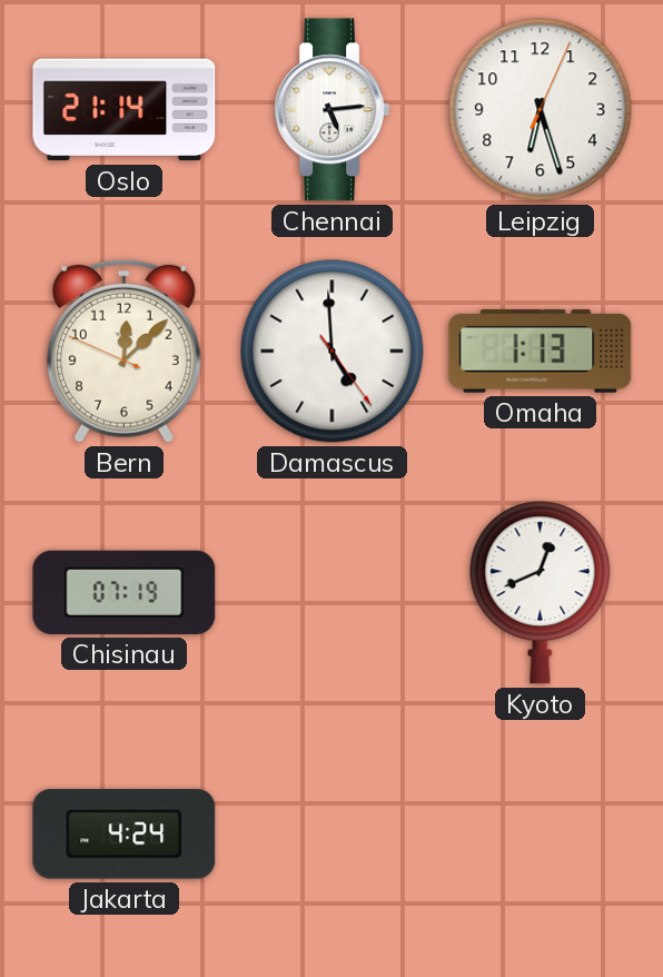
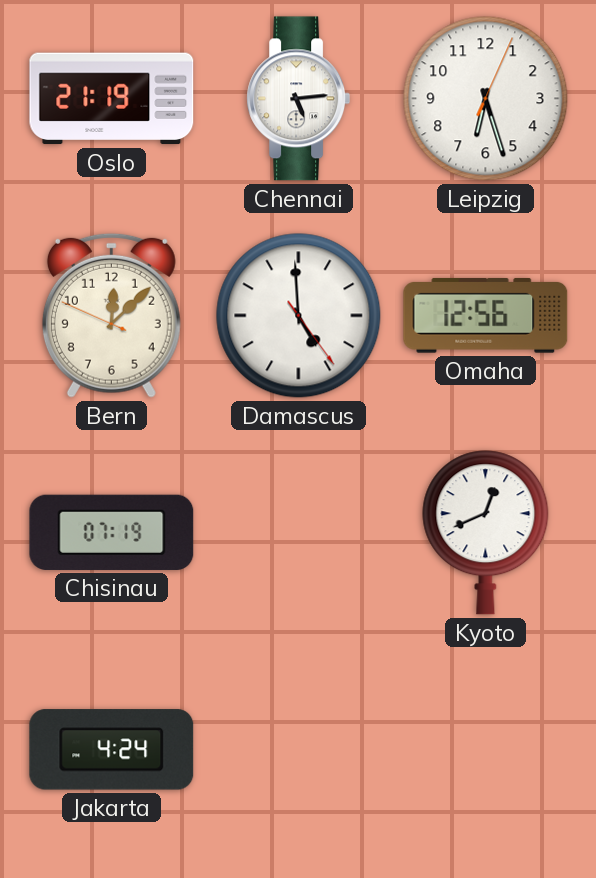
Oslo: 21:14 -> 21:19
Omaha: 1:13 -> 12:56
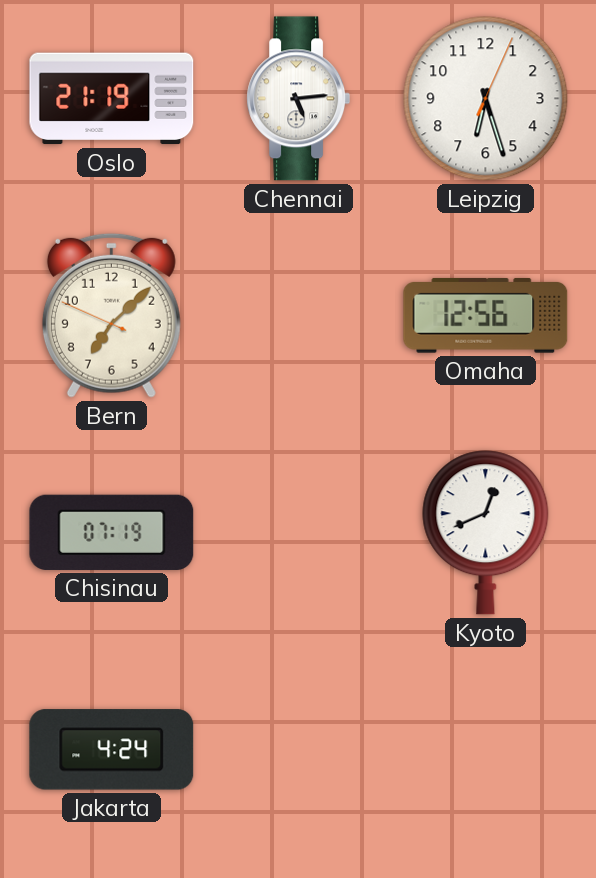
Bern: 12:07 -> 7:07
Damascus: 4:59 -> none
